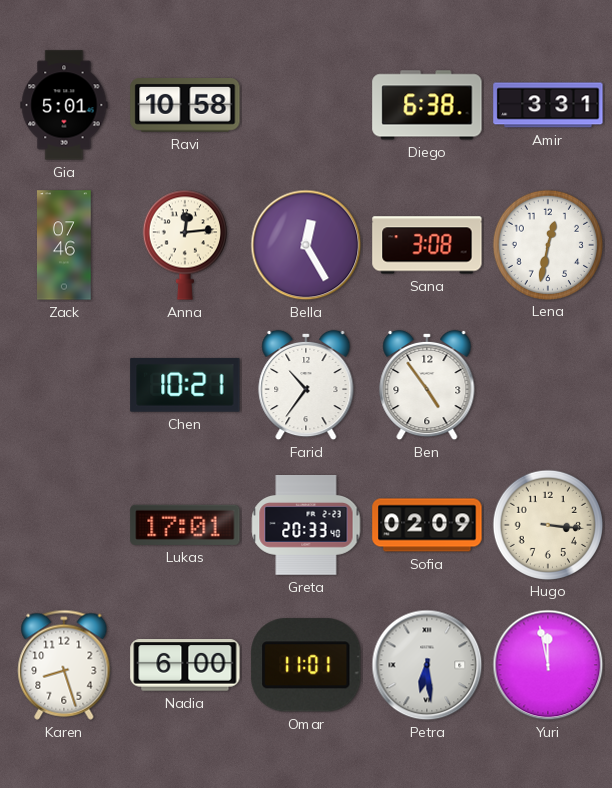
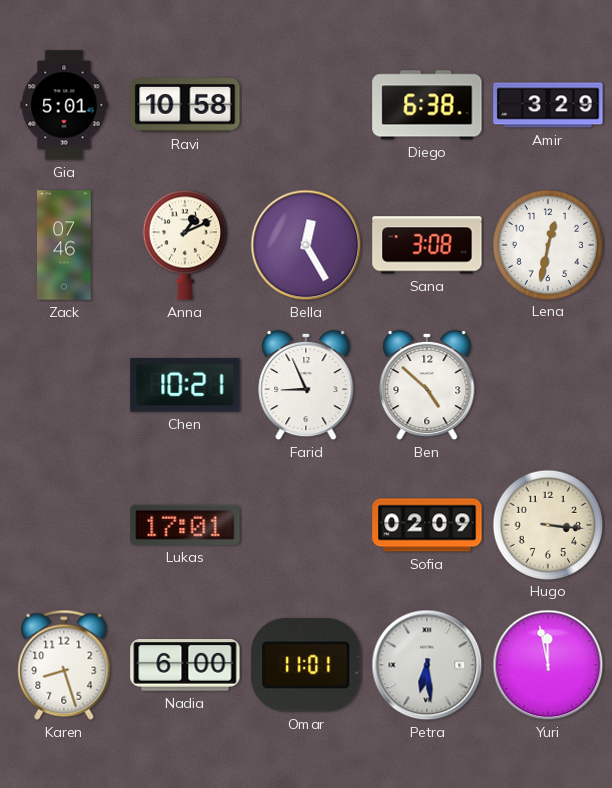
Amir: 3:31 -> 3:29
Anna: 12:14 -> 1:11
Farid: 10:36 -> 8:56
Ben: 4:54 -> 4:52
Greta: 20:33 -> none
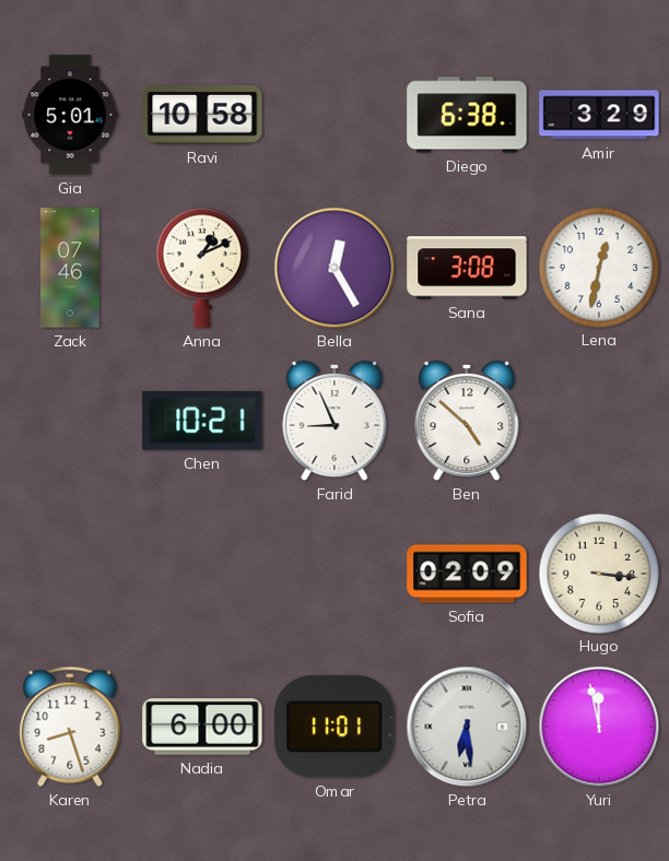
Lukas: 17:01 -> none
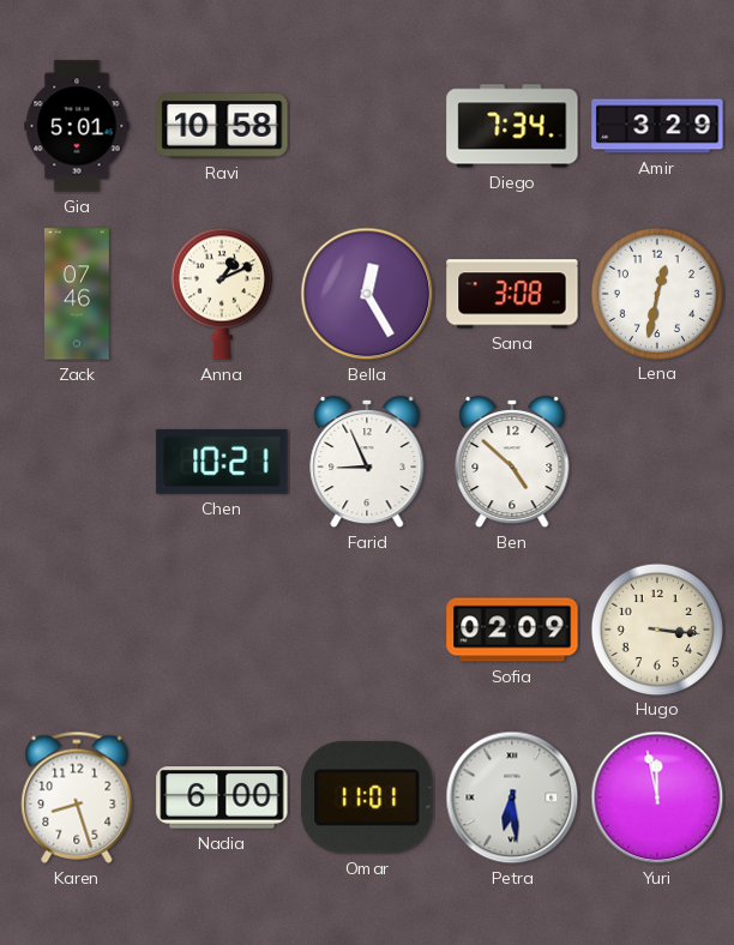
Diego: 6:38 -> 7:34
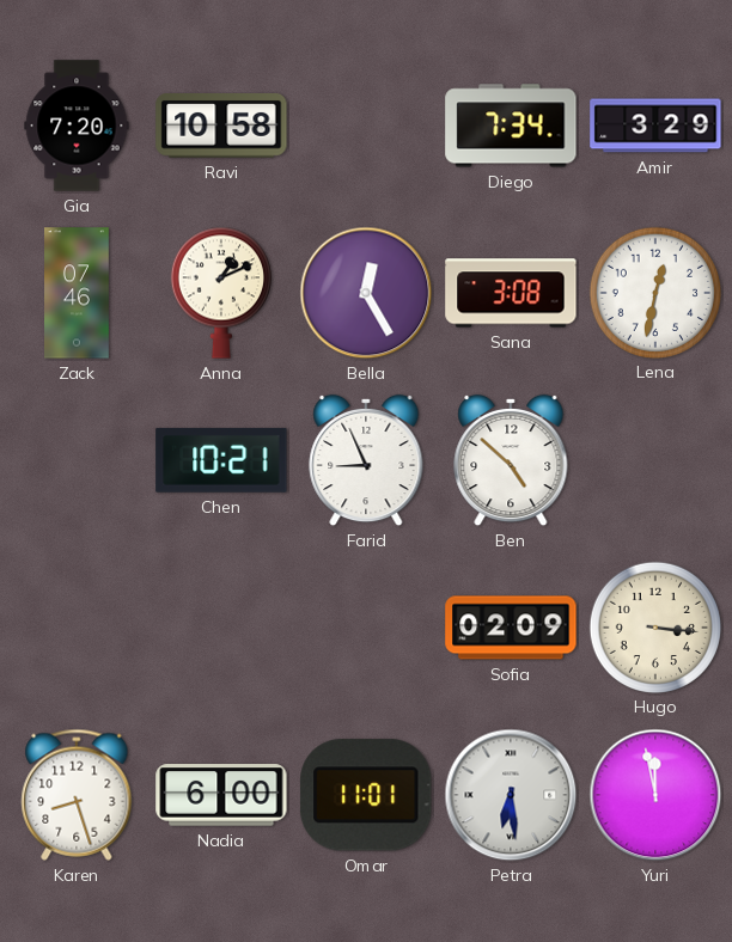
Gia: 5:01 -> 7:20
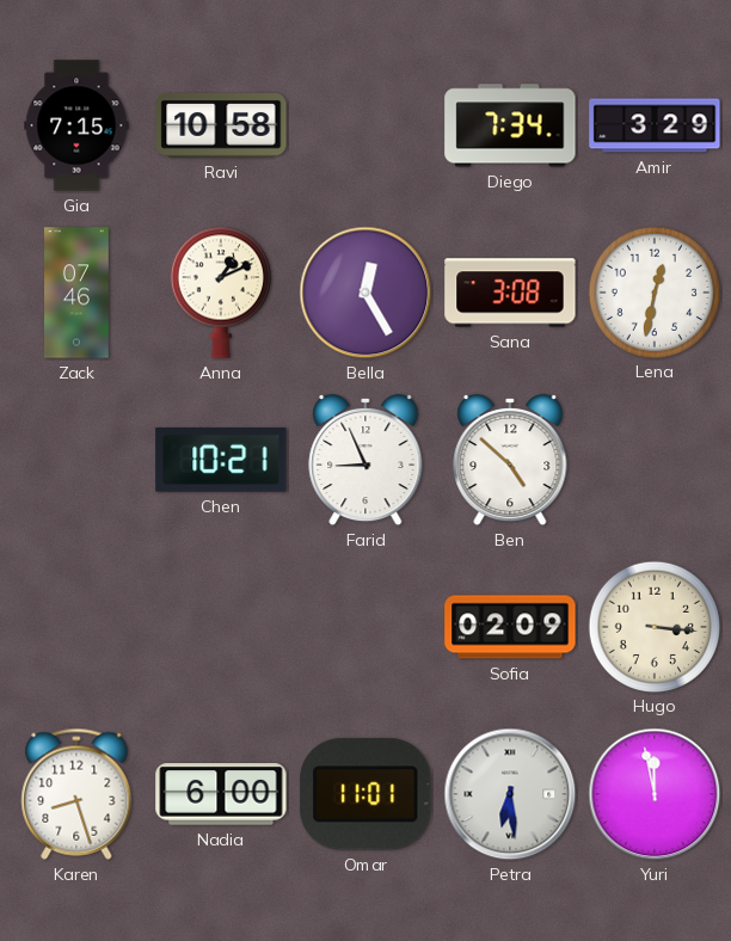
Gia: 7:20 -> 7:15
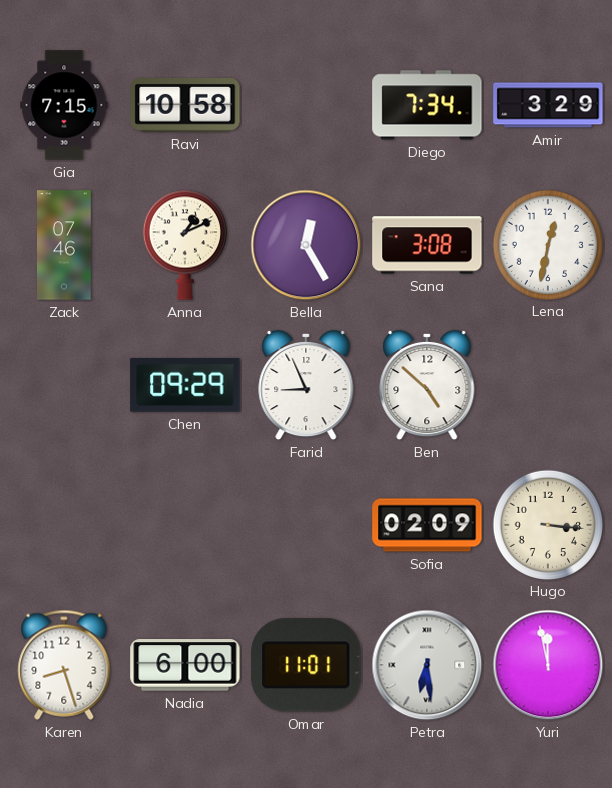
Chen: 10:21 -> 09:29
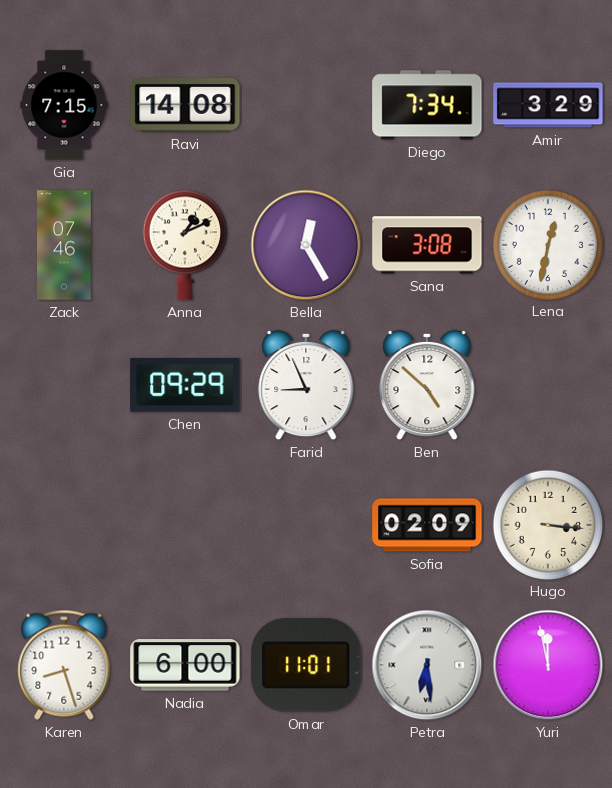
Ravi: 10:58 -> 14:08
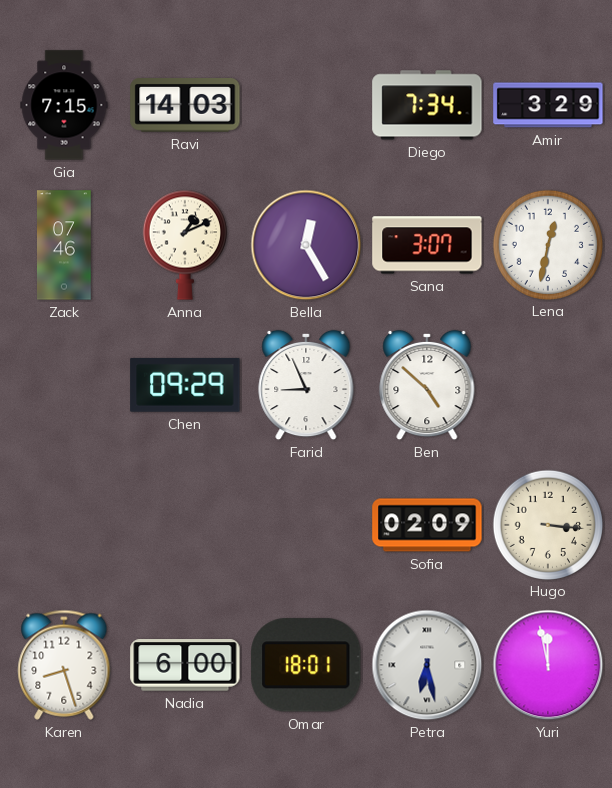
Ravi: 14:08 -> 14:03
Sana: 3:08 -> 3:07
Omar: 11:01 -> 18:01
Petra: 6:29 -> 6:28
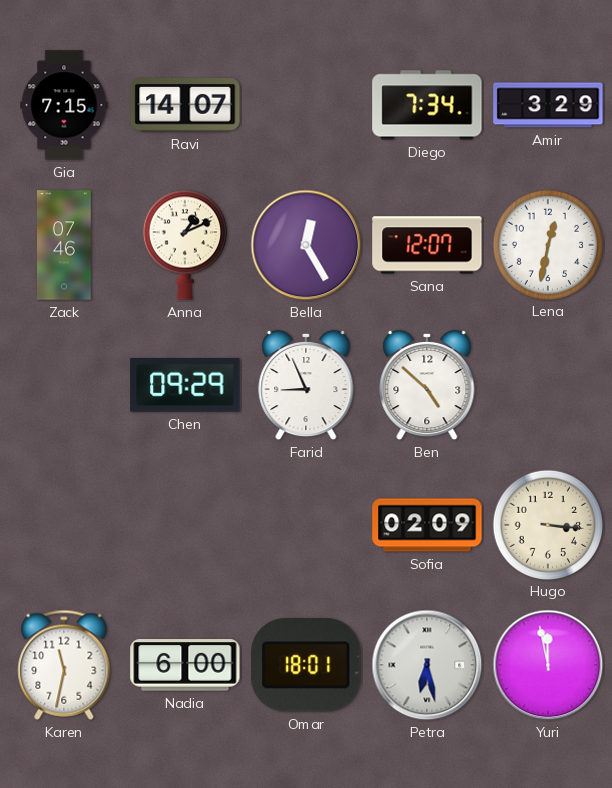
Ravi: 14:03 -> 14:07
Sana: 3:07 -> 12:07
Karen: 8:27 -> 11:32
